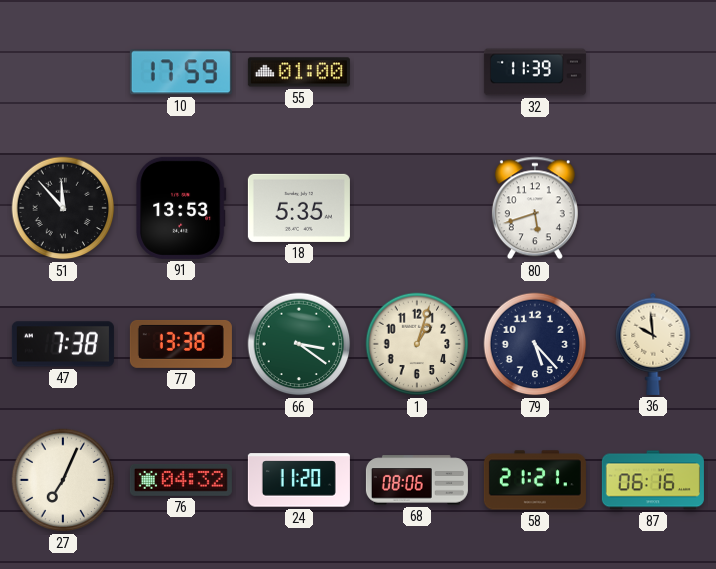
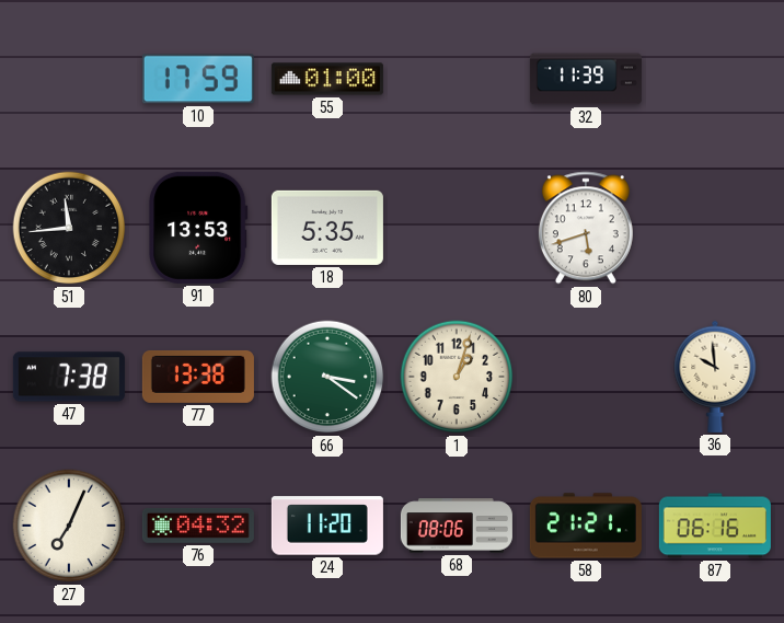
51: 11:53 -> 11:44
79: 5:23 -> none
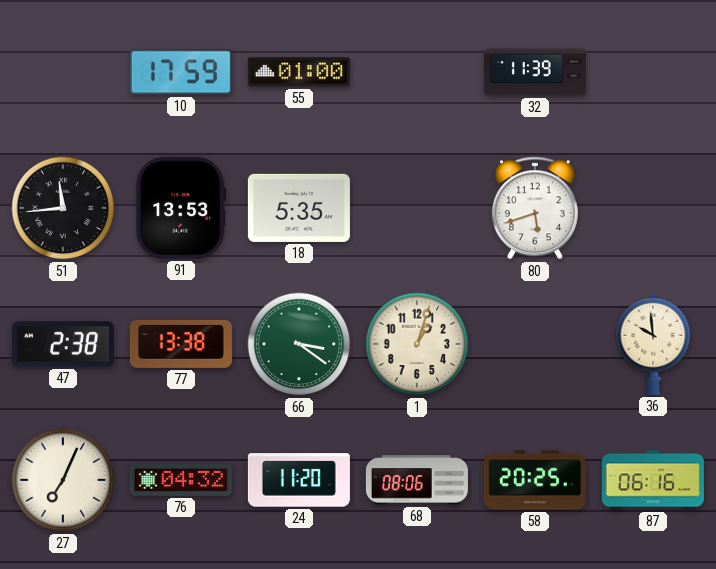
47: 7:38 -> 2:38
58: 21:21 -> 20:25
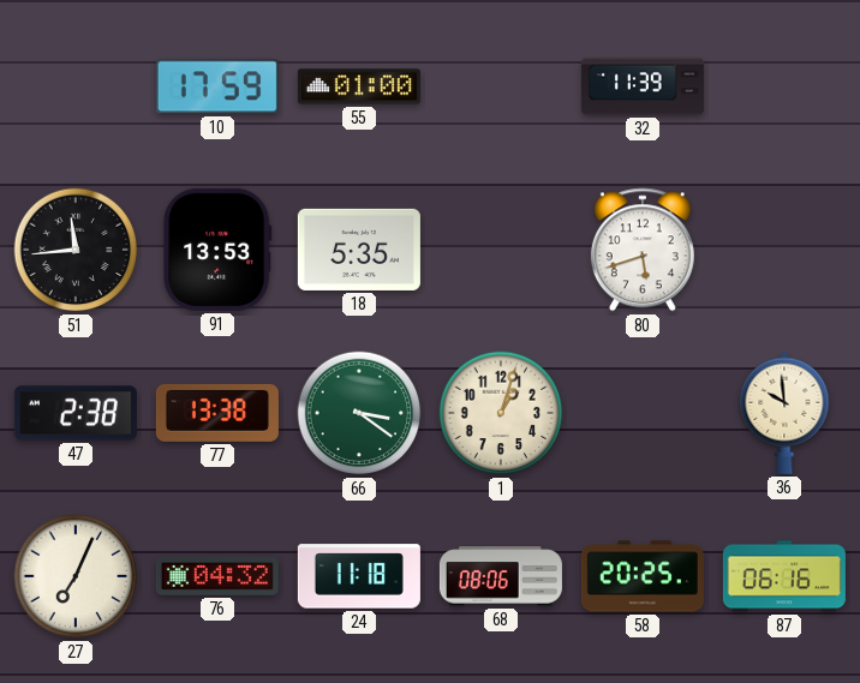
24: 11:20 -> 11:18
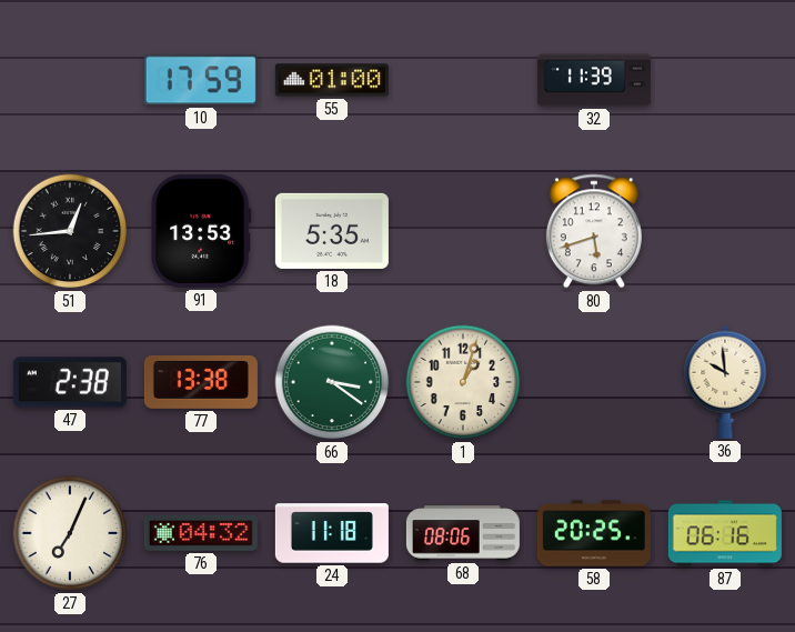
51: 11:44 -> 12:44
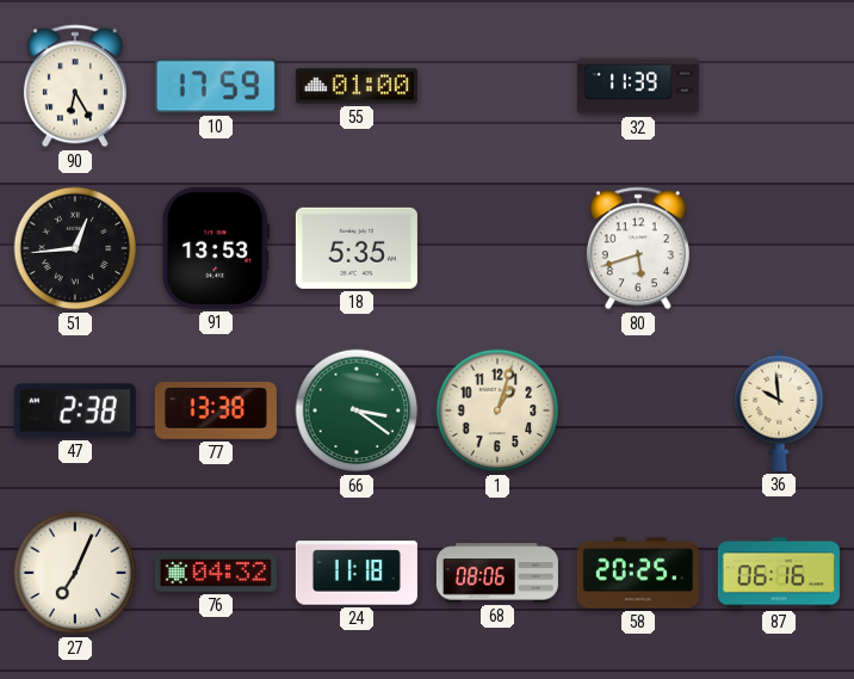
90: none -> 6:25
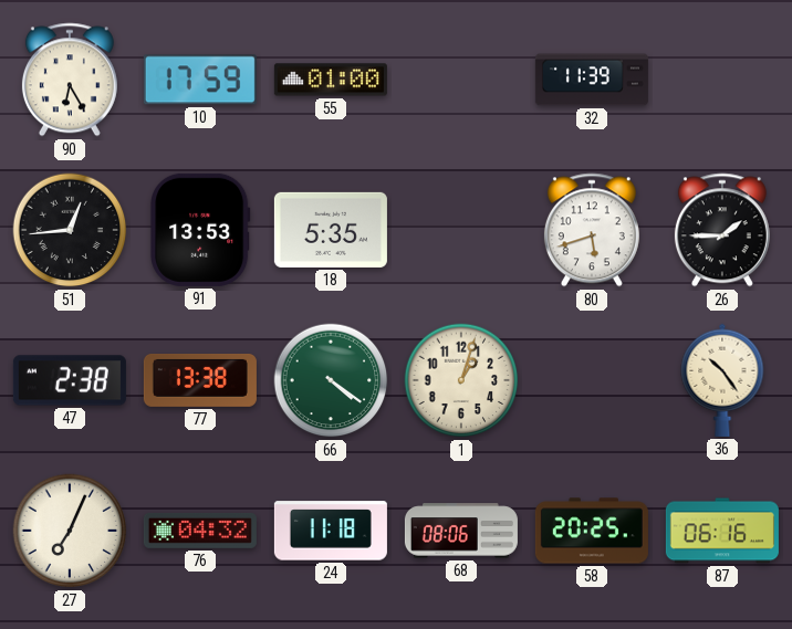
26: none -> 1:45
66: 3:21 -> 4:21
36: 9:59 -> 10:24
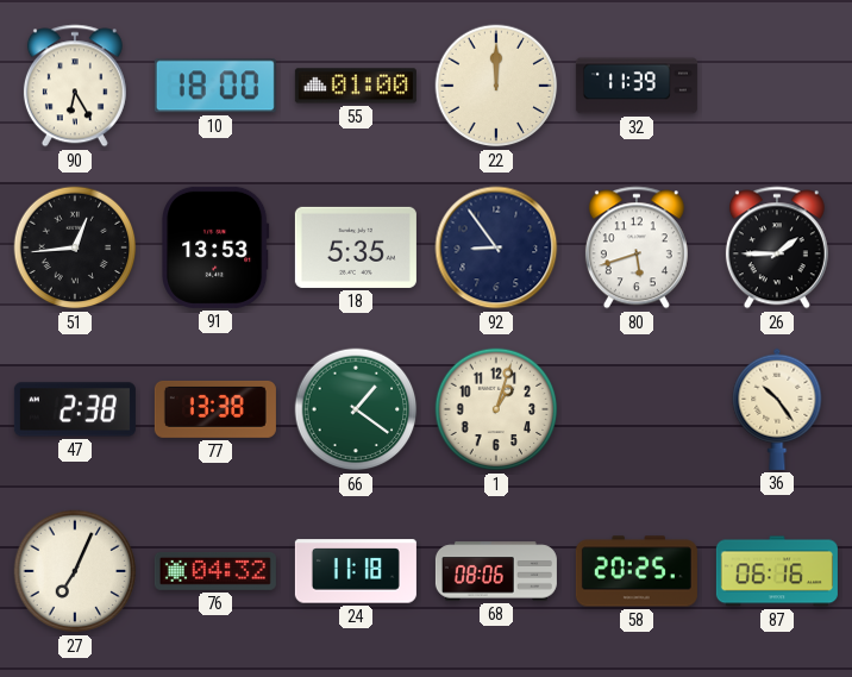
10: 17:59 -> 18:00
22: none -> 12:00
92: none -> 8:54
66: 4:21 -> 1:21
